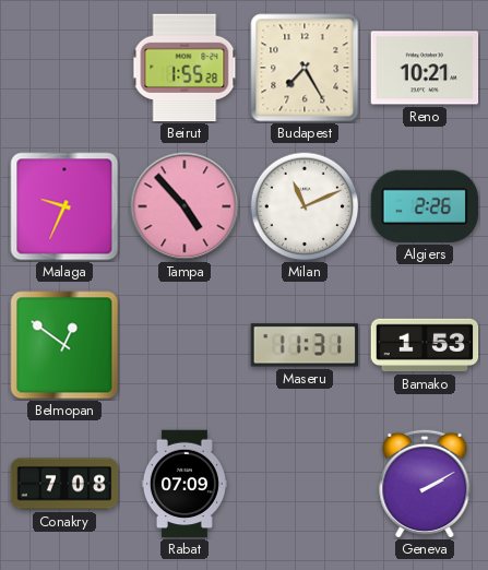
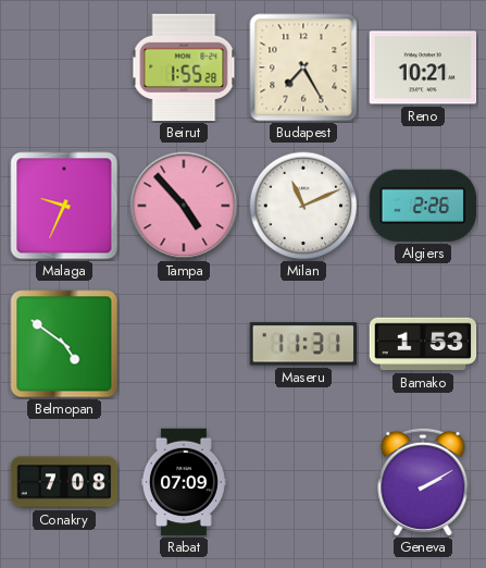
Belmopan: 12:51 -> 4:51
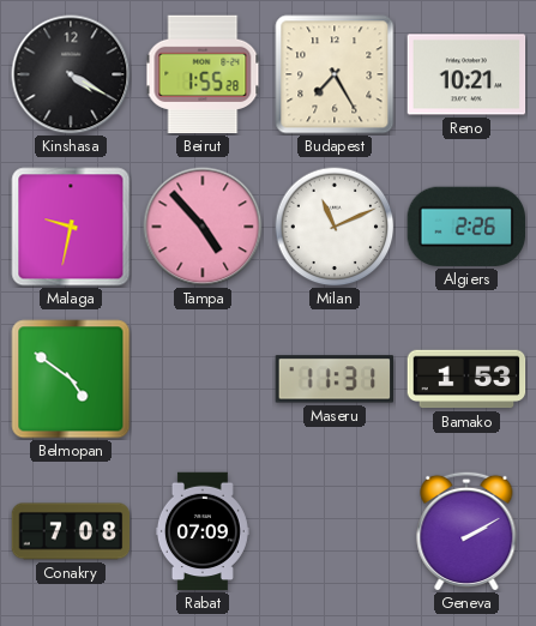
Kinshasa: none -> 4:20
Malaga: 9:34 -> 9:32
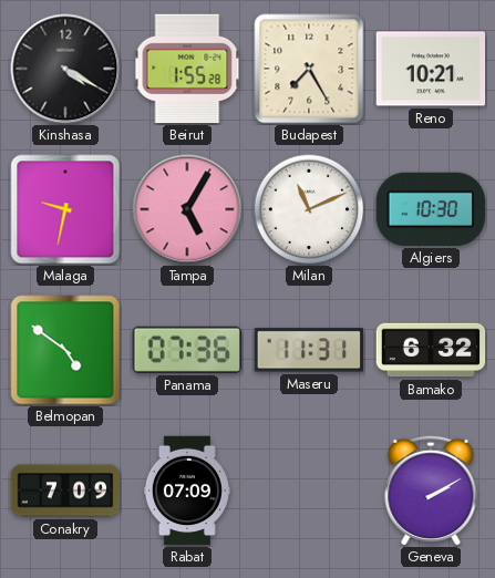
Tampa: 4:53 -> 5:05
Algiers: 2:26 -> 10:30
Panama: none -> 07:36
Bamako: 1:53 -> 6:32
Conakry: 7:08 -> 7:09
